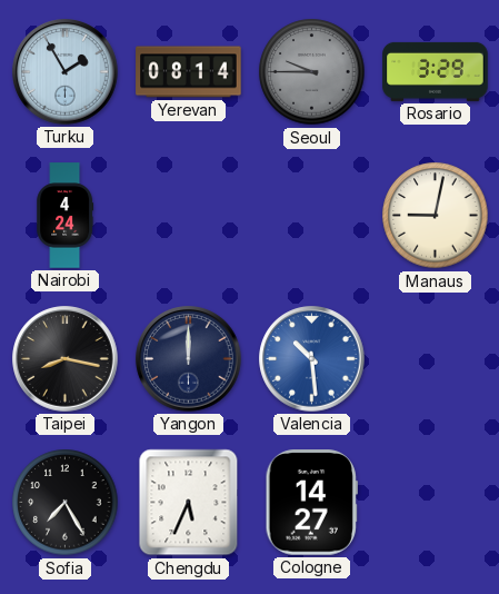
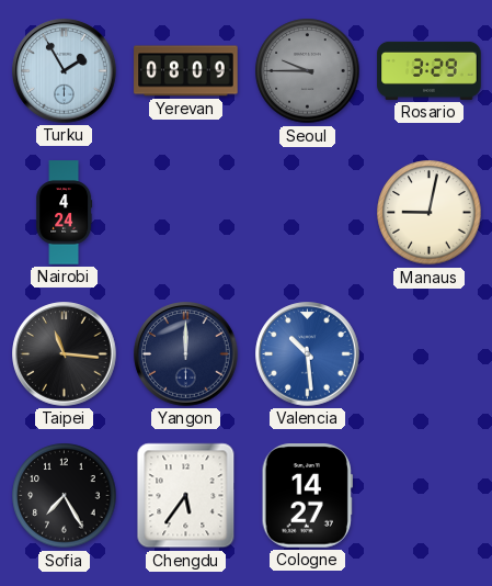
Yerevan: 08:14 -> 08:09
Taipei: 8:17 -> 11:16
Chengdu: 5:34 -> 5:36
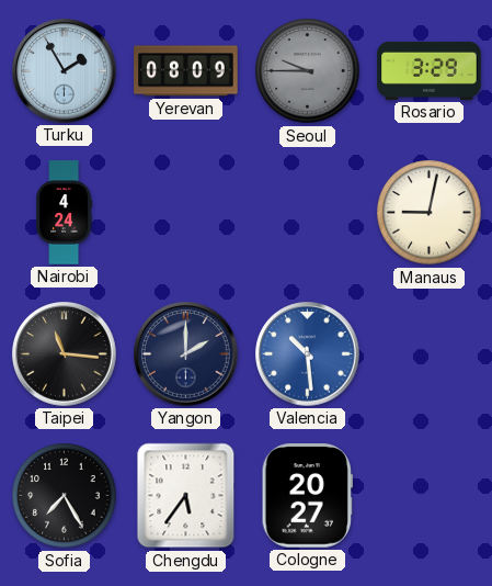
Yangon: 12:00 -> 2:00
Cologne: 14:27 -> 20:27
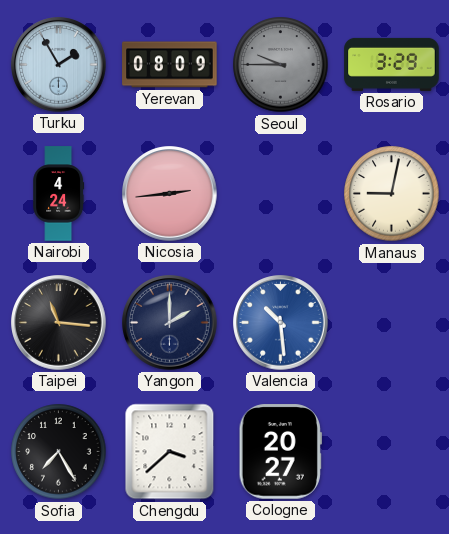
Nicosia: none -> 2:44
Chengdu: 5:36 -> 3:38
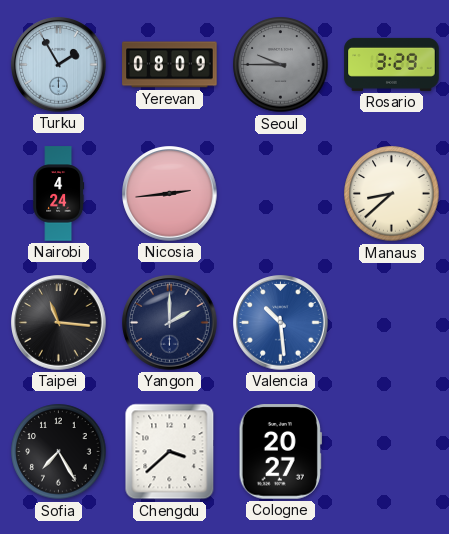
Manaus: 9:02 -> 8:38
